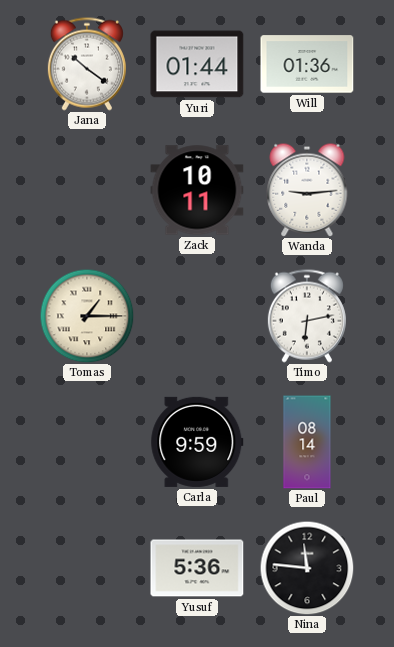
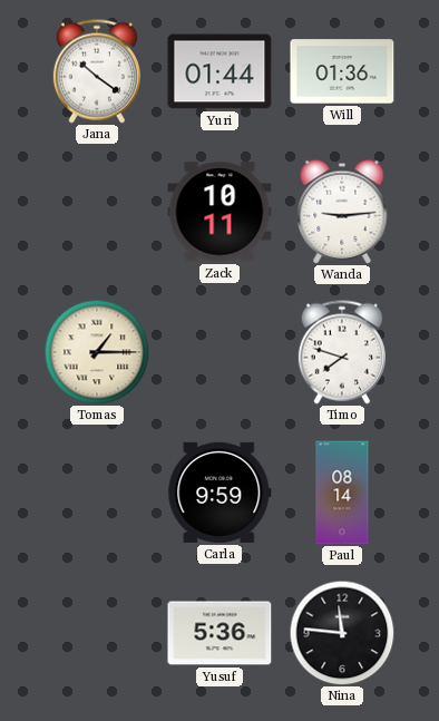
Timo: 6:13 -> 7:48
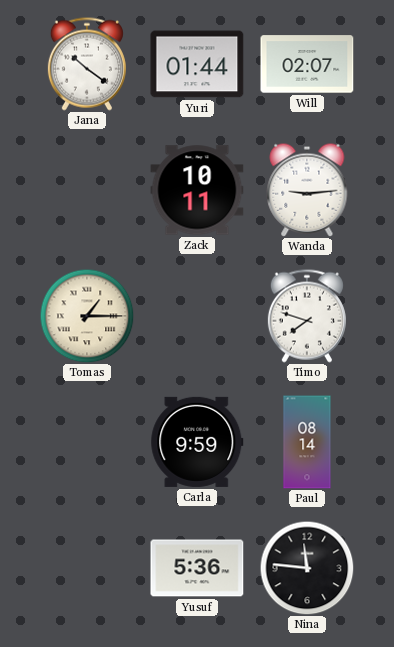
Will: 01:36 -> 02:07
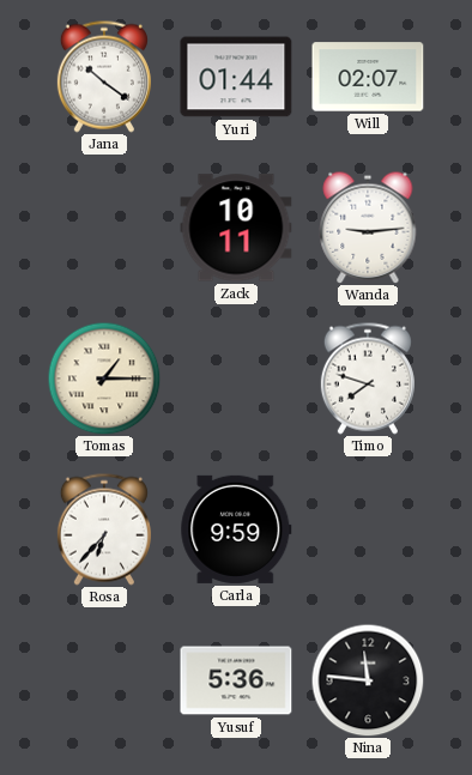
Rosa: none -> 6:37
Paul: 08:14 -> none
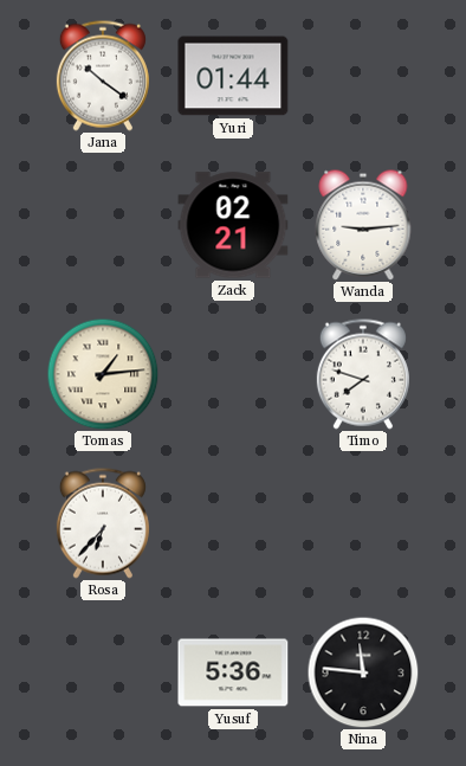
Will: 02:07 -> none
Zack: 10:11 -> 02:21
Tomas: 1:15 -> 1:14
Carla: 9:59 -> none
